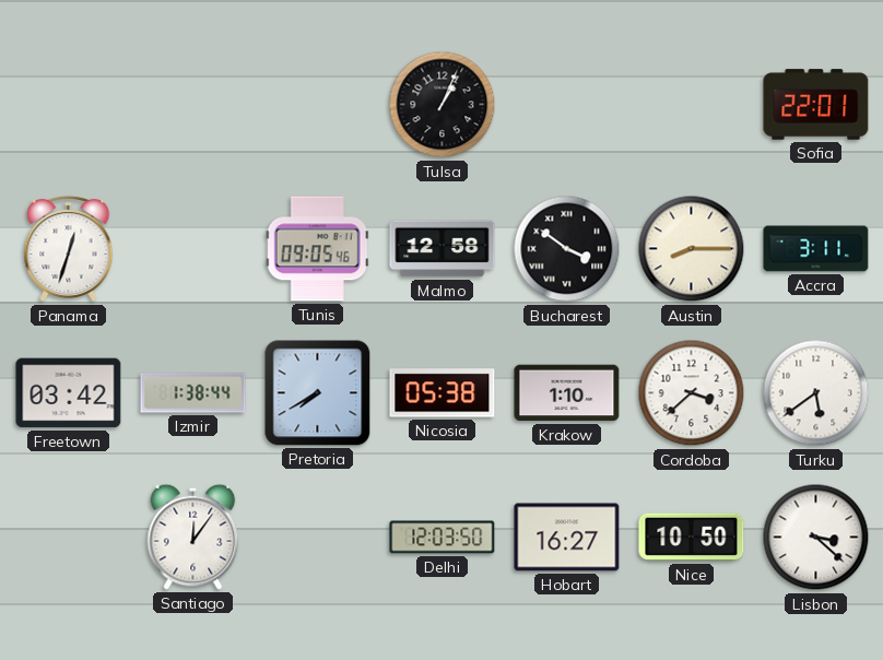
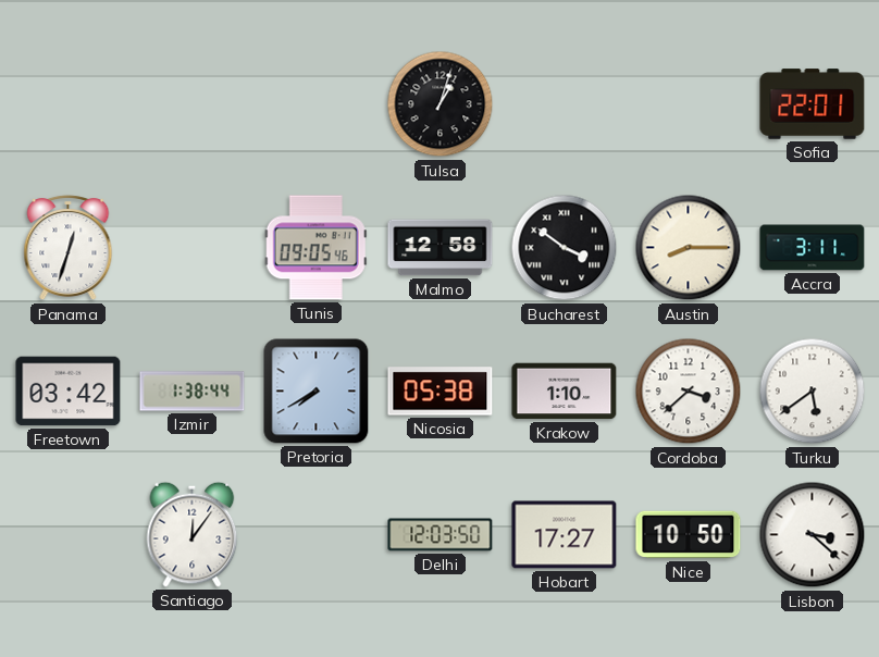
Tulsa: 1:04 -> 1:03
Hobart: 16:27 -> 17:27
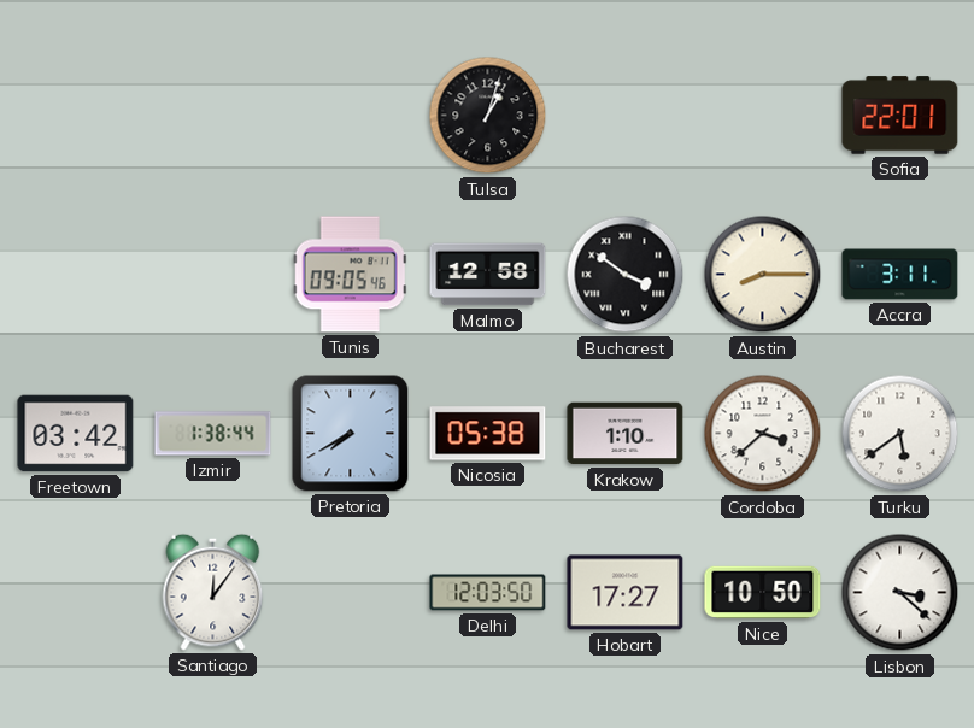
Panama: 12:33 -> none
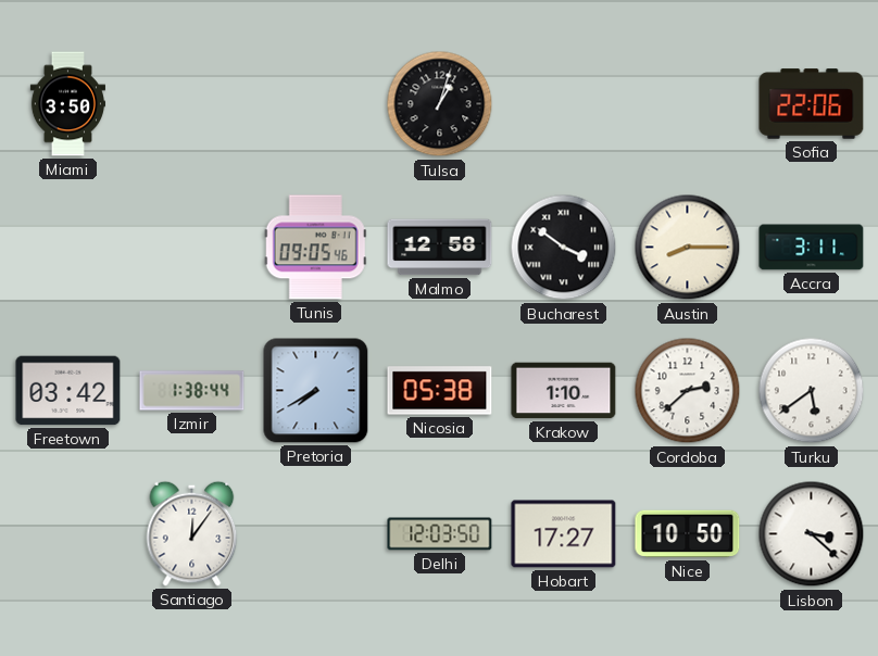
Miami: none -> 3:50
Sofia: 22:01 -> 22:06
Cordoba: 3:38 -> 2:38
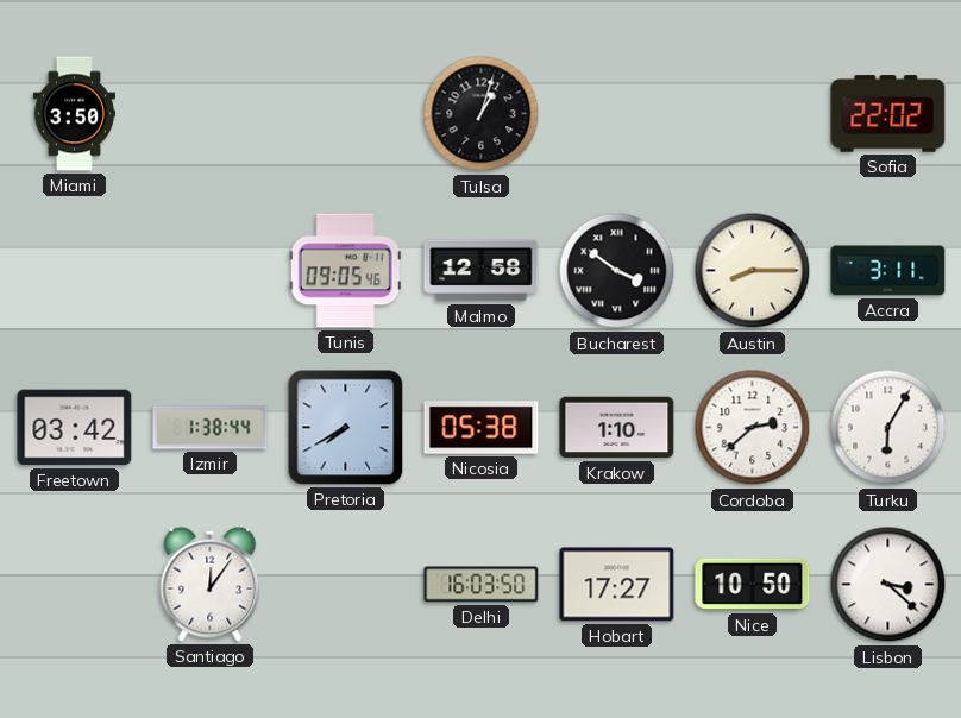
Sofia: 22:06 -> 22:02
Turku: 5:39 -> 6:05
Delhi: 12:03 -> 16:03
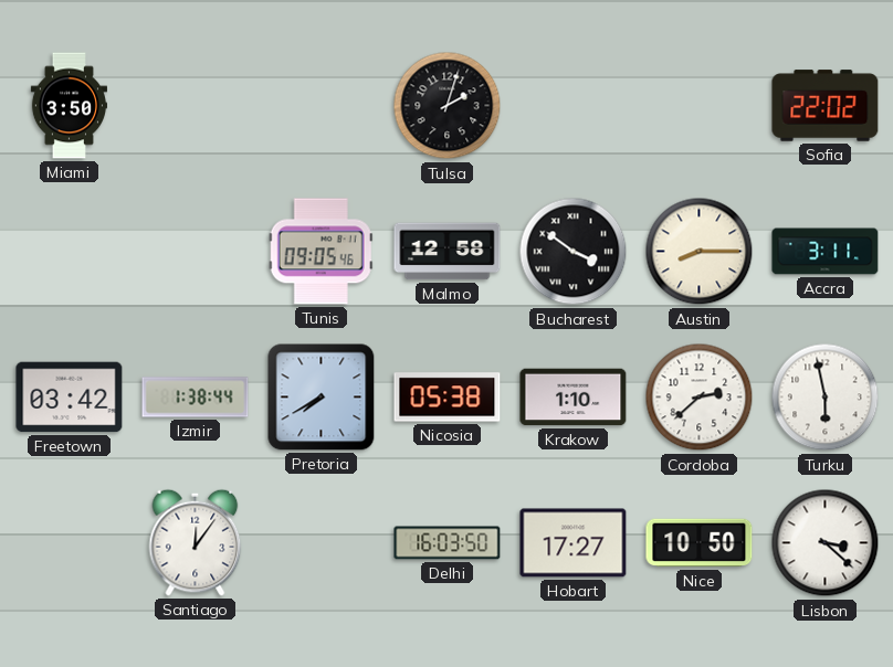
Tulsa: 1:03 -> 2:03
Turku: 6:05 -> 5:58
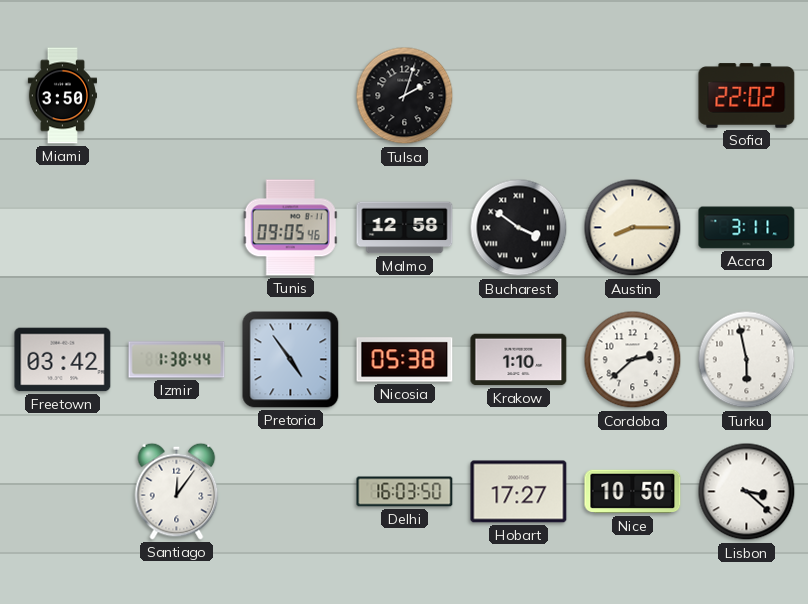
Pretoria: 7:40 -> 4:54
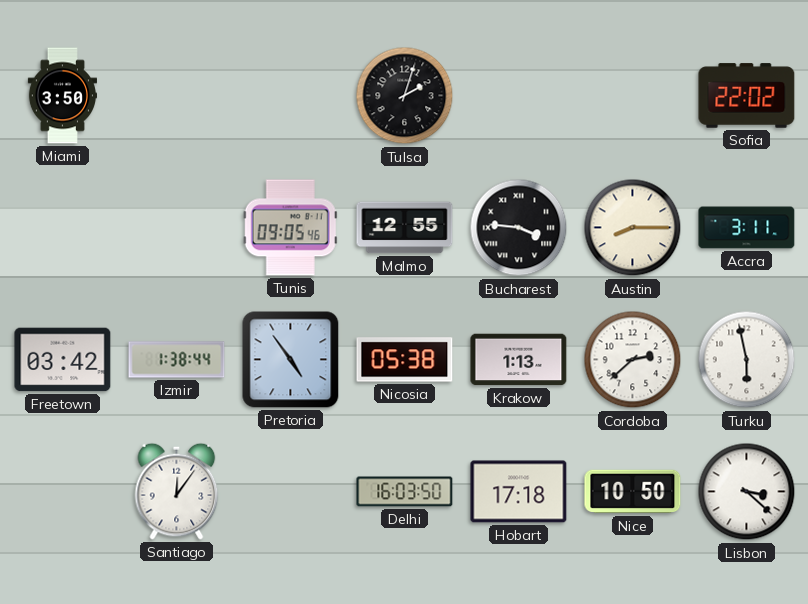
Malmo: 12:58 -> 12:55
Bucharest: 3:51 -> 3:46
Krakow: 1:10 -> 1:13
Hobart: 17:27 -> 17:18
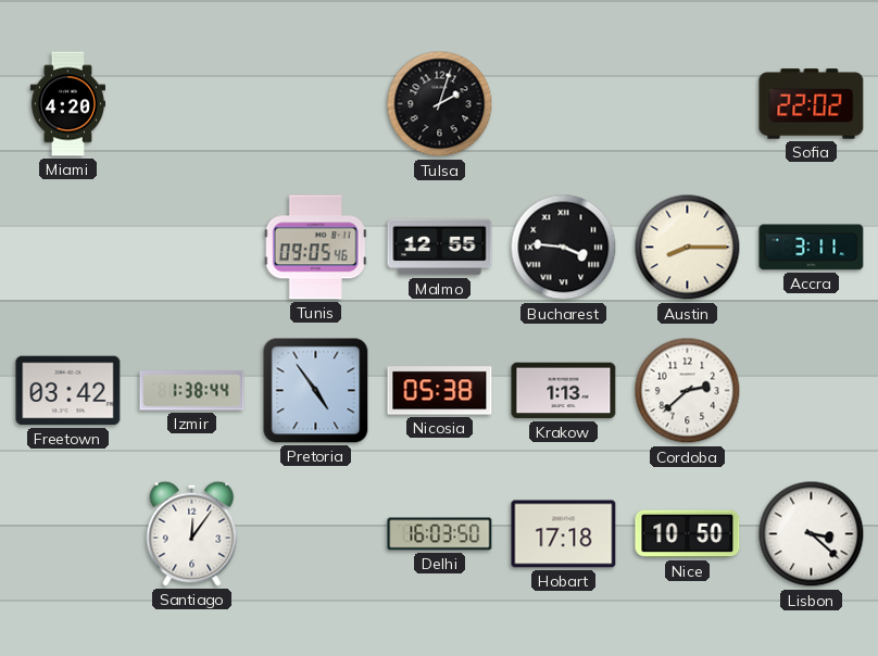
Miami: 3:50 -> 4:20
Turku: 5:58 -> none
